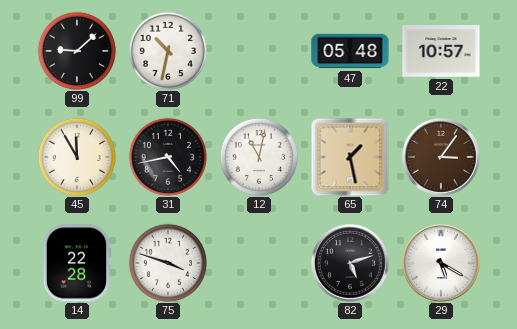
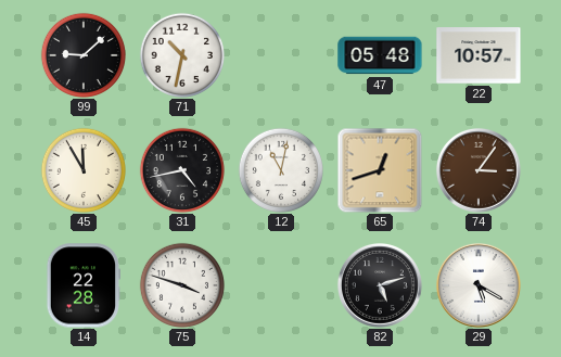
65: 1:28 -> 12:42
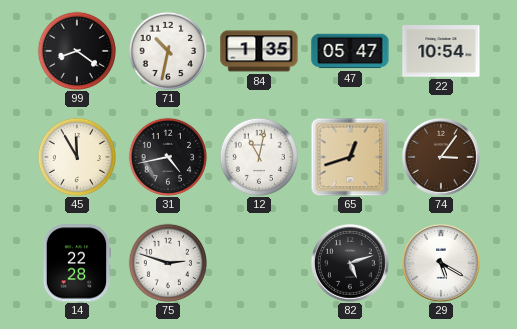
99: 9:08 -> 8:21
84: none -> 1:35
47: 05:48 -> 05:47
22: 10:57 -> 10:54
75: 3:48 -> 2:48
